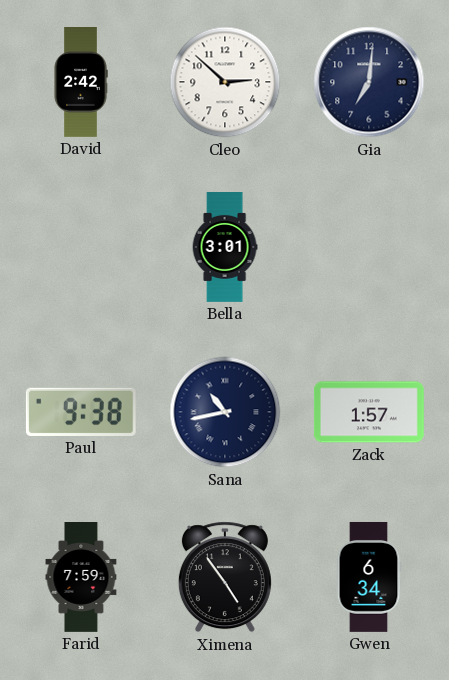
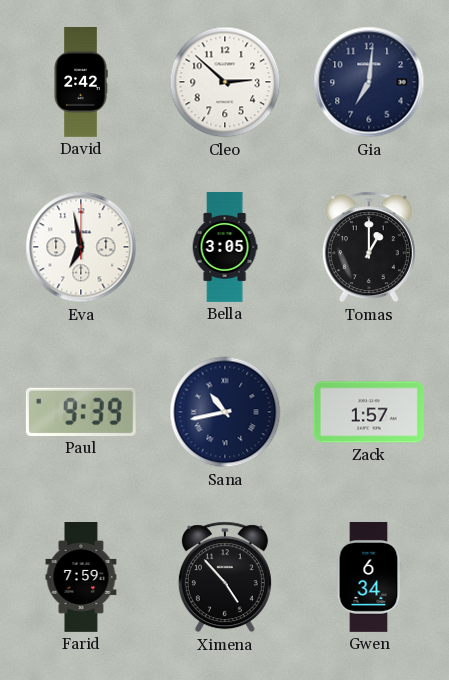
Eva: none -> 6:58
Bella: 3:01 -> 3:05
Tomas: none -> 1:00
Paul: 9:38 -> 9:39
Ximena: 4:54 -> 4:53
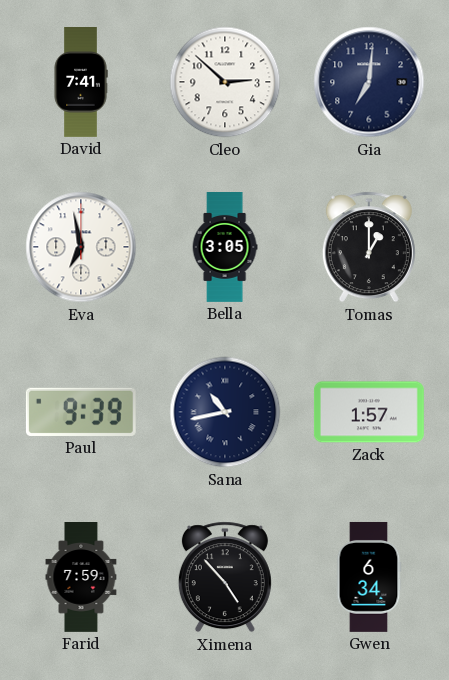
David: 2:42 -> 7:41
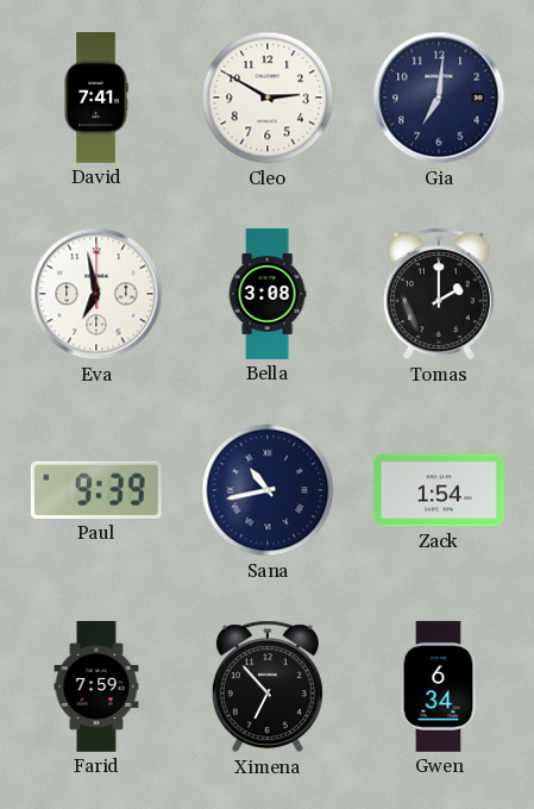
Cleo: 2:52 -> 2:50
Bella: 3:05 -> 3:08
Tomas: 1:00 -> 2:00
Zack: 1:57 -> 1:54
Ximena: 4:53 -> 6:53
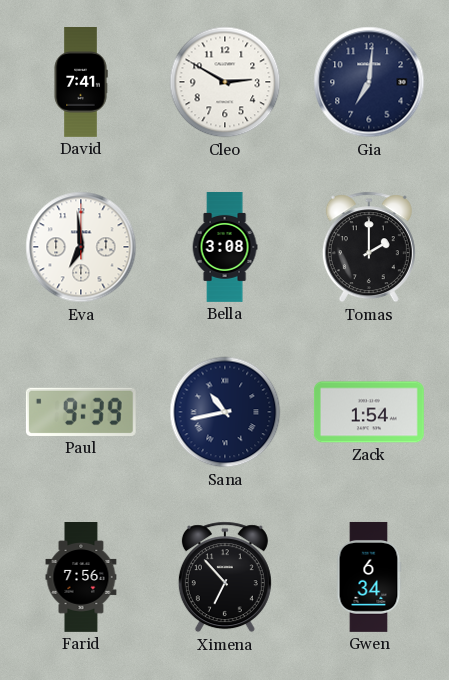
Eva: 6:58 -> 6:59
Farid: 7:59 -> 7:56
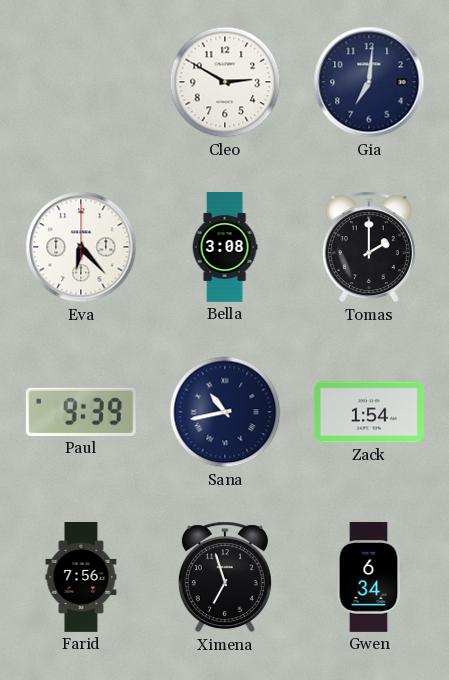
David: 7:41 -> none
Eva: 6:59 -> 6:23
Ximena: 6:53 -> 6:57
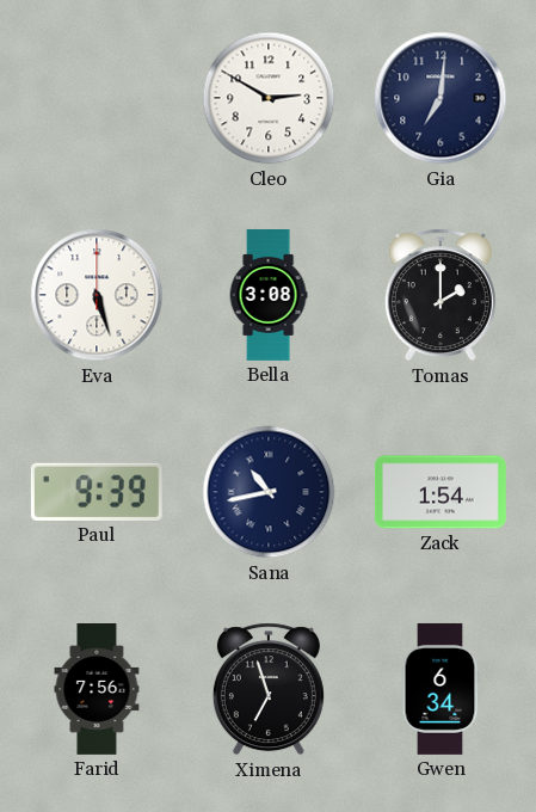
Eva: 6:23 -> 5:27
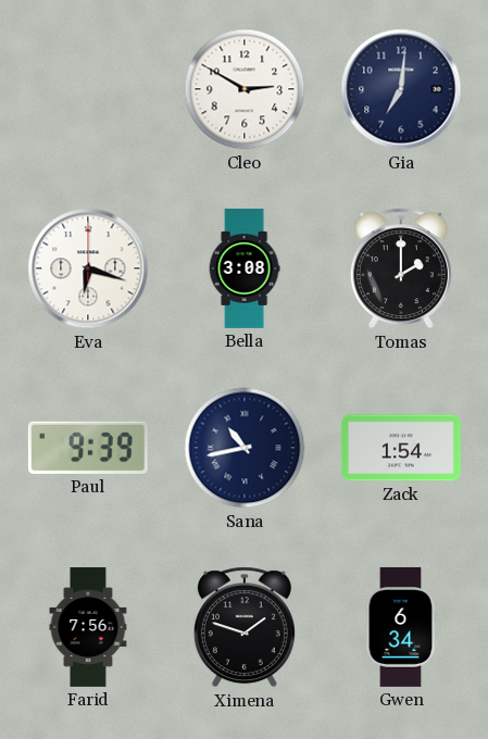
Eva: 5:27 -> 6:18
Ximena: 6:57 -> 1:48
